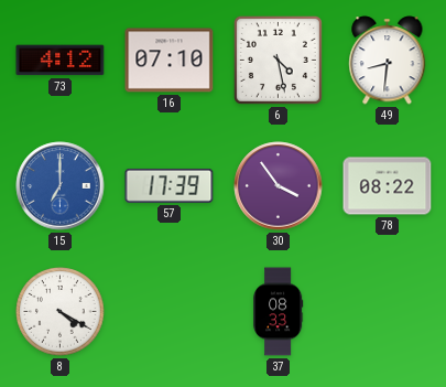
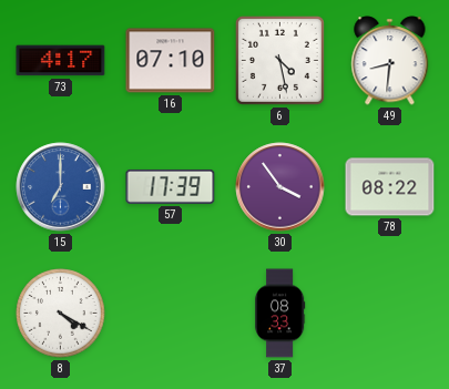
73: 4:12 -> 4:17
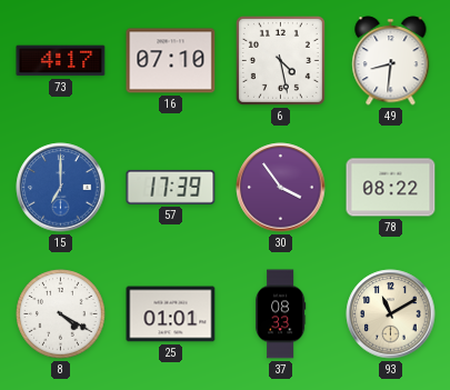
25: none -> 01:01
93: none -> 11:10
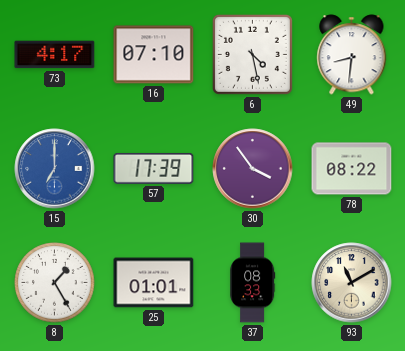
8: 4:20 -> 1:25
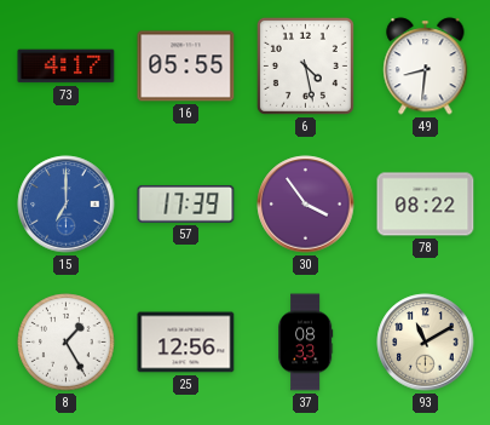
16: 07:10 -> 05:55
25: 01:01 -> 12:56
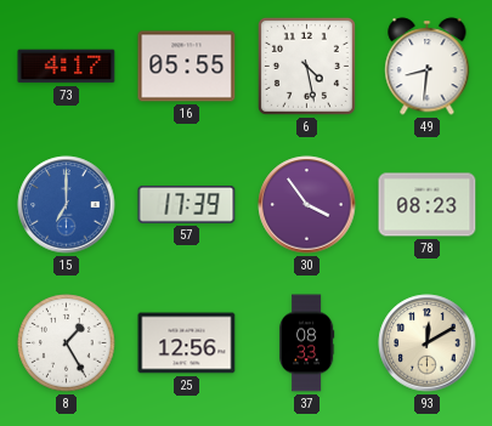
78: 08:22 -> 08:23
93: 11:10 -> 12:10
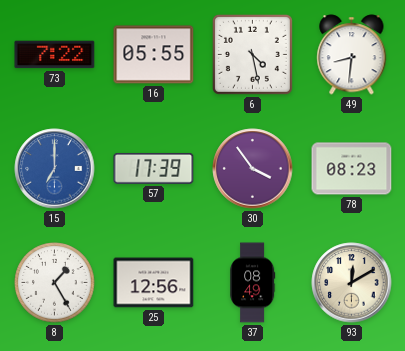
73: 4:17 -> 7:22
37: 08:33 -> 08:49
